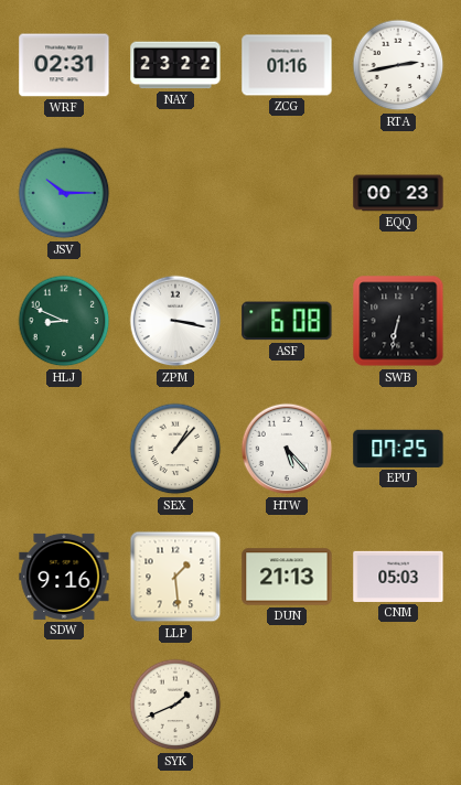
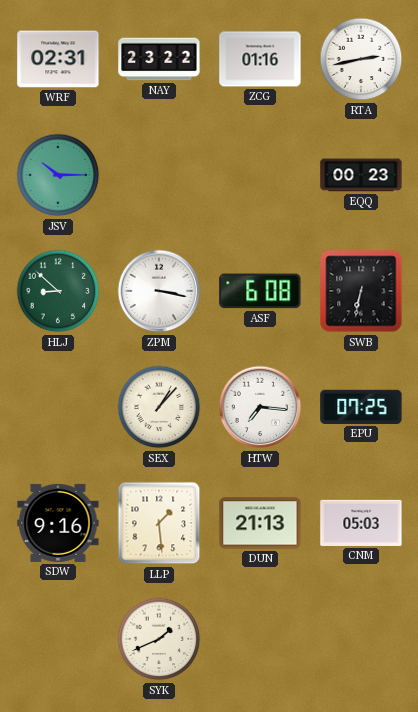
HLJ: 8:49 -> 8:52
HTW: 5:23 -> 7:16
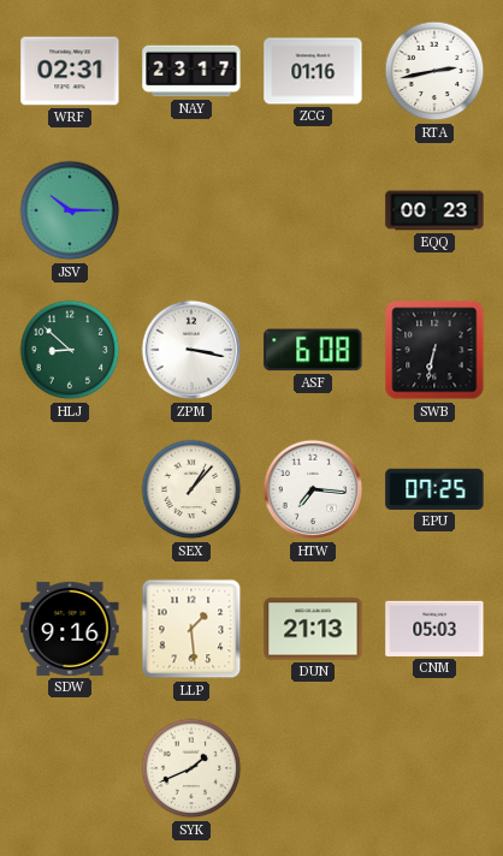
NAY: 23:22 -> 23:17
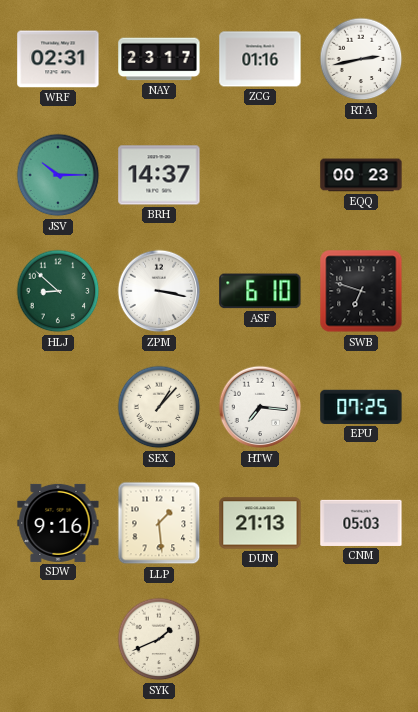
BRH: none -> 14:37
ASF: 6:08 -> 6:10
SWB: 6:32 -> 6:48
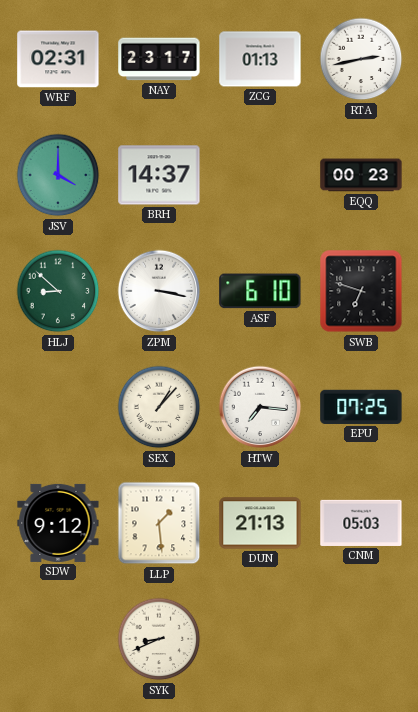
ZCG: 01:16 -> 01:13
JSV: 10:15 -> 4:00
SDW: 9:16 -> 9:12
SYK: 1:41 -> 8:41
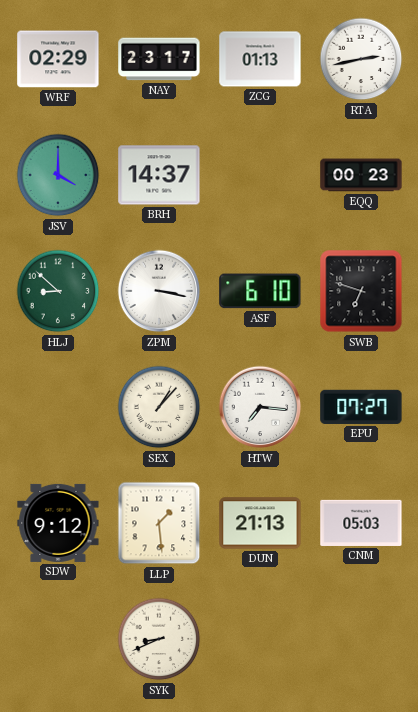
WRF: 02:31 -> 02:29
EPU: 07:25 -> 07:27
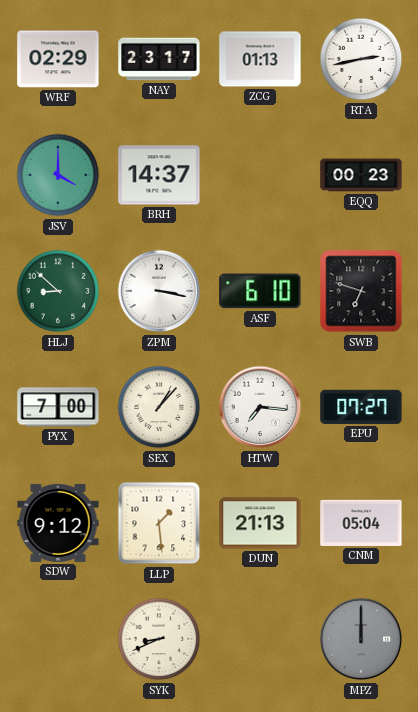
PYX: none -> 7:00
CNM: 05:03 -> 05:04
MPZ: none -> 12:00
